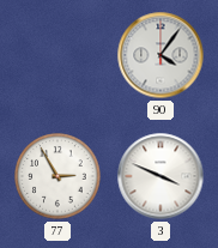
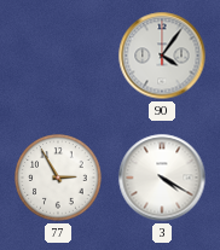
3: 3:49 -> 4:20
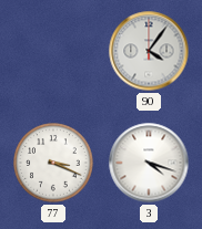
77: 2:55 -> 3:19
3: 4:20 -> 4:18
